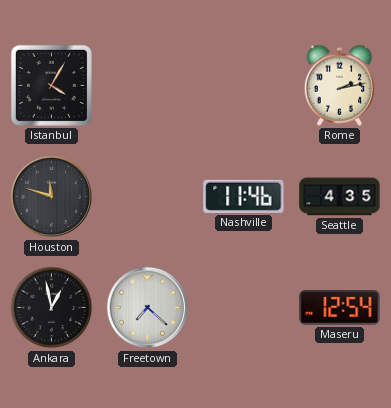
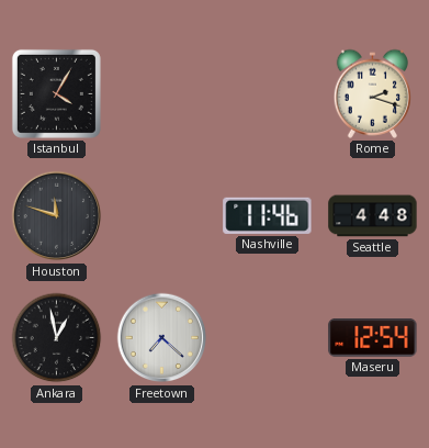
Rome: 2:13 -> 2:18
Seattle: 4:35 -> 4:48
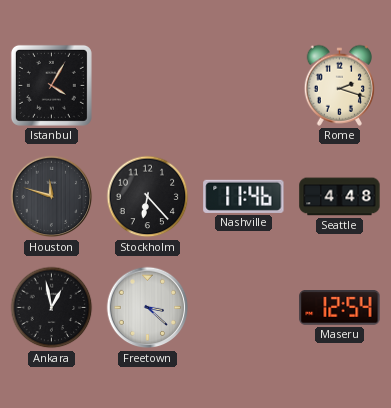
Stockholm: none -> 6:23
Freetown: 7:22 -> 3:22
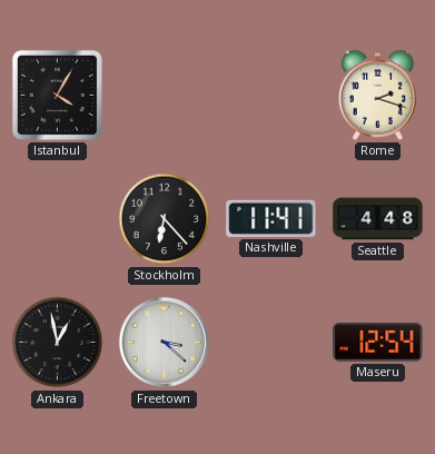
Houston: 11:48 -> none
Nashville: 11:46 -> 11:41
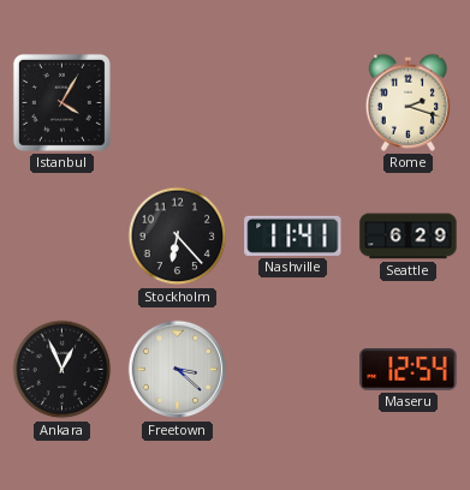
Seattle: 4:48 -> 6:29
Ankara: 12:58 -> 12:56
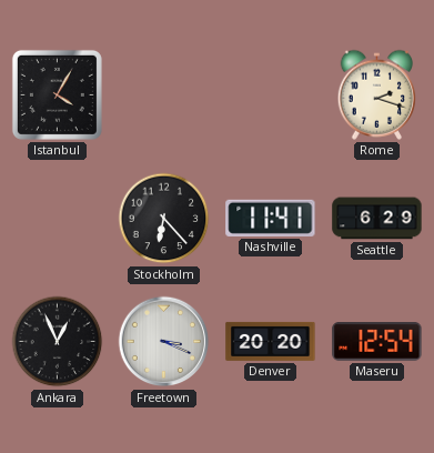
Freetown: 3:22 -> 3:19
Denver: none -> 20:20
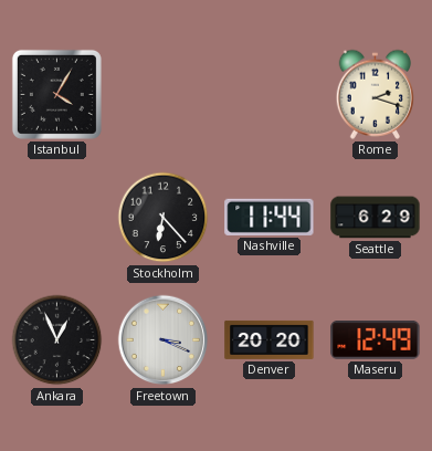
Nashville: 11:41 -> 11:44
Maseru: 12:54 -> 12:49
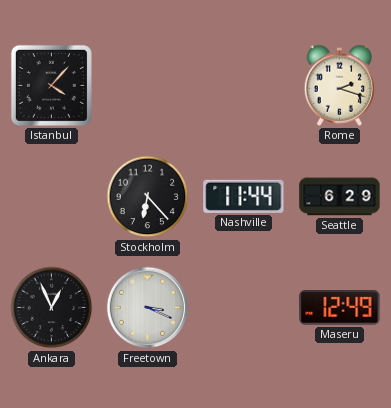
Istanbul: 4:05 -> 4:07
Denver: 20:20 -> none
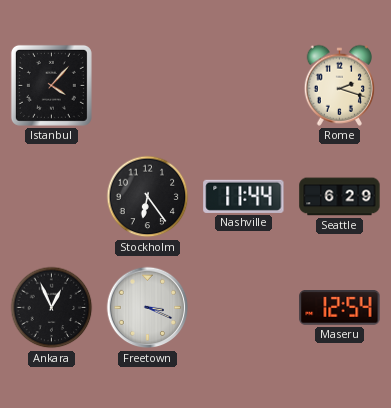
Stockholm: 6:23 -> 6:24
Maseru: 12:49 -> 12:54
